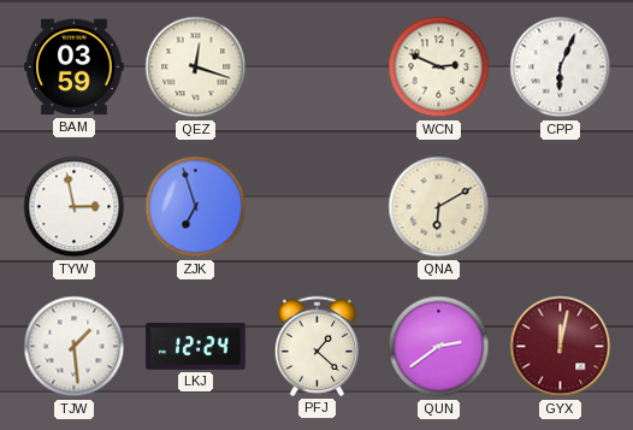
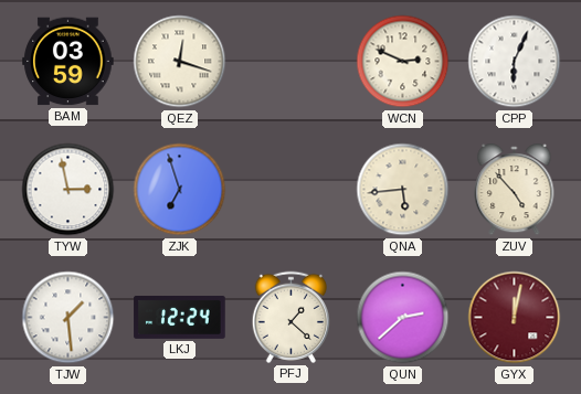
QNA: 6:10 -> 5:44
ZUV: none -> 4:53
QUN: 2:39 -> 2:38
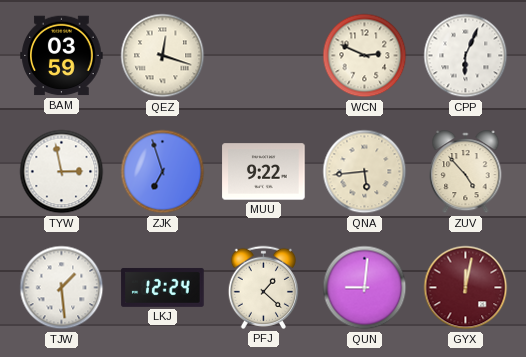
MUU: none -> 9:22
QUN: 2:38 -> 9:01
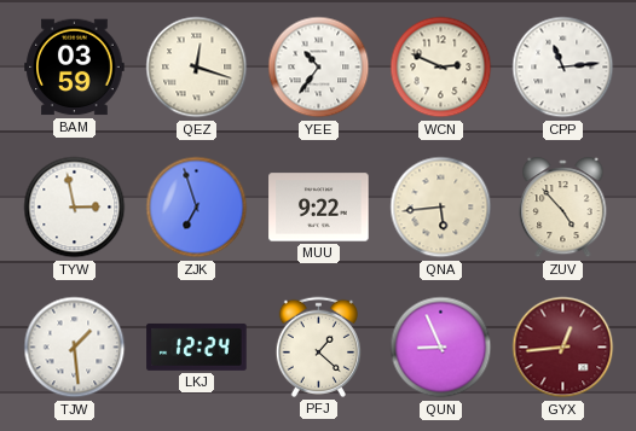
YEE: none -> 10:36
CPP: 6:04 -> 11:14
QUN: 9:01 -> 8:56
GYX: 12:02 -> 12:44
